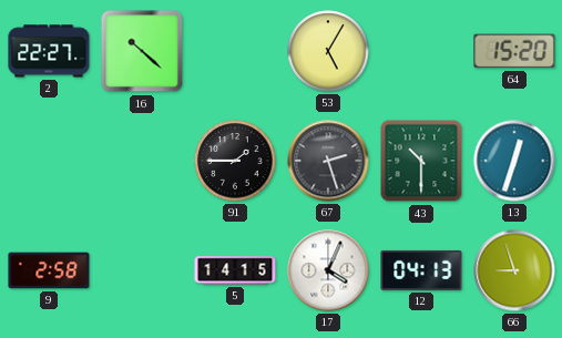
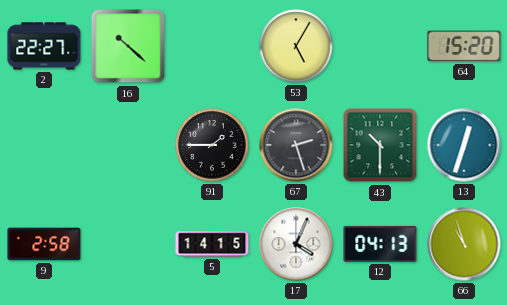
66: 8:57 -> 10:57
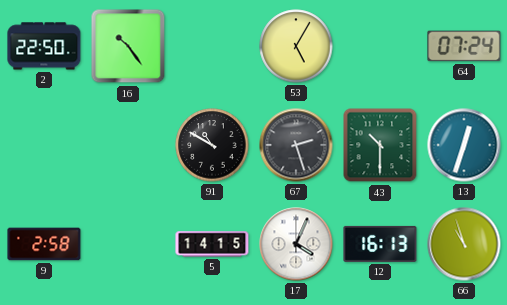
2: 22:27 -> 22:50
16: 10:22 -> 10:24
64: 15:20 -> 07:24
91: 1:45 -> 10:50
12: 04:13 -> 16:13
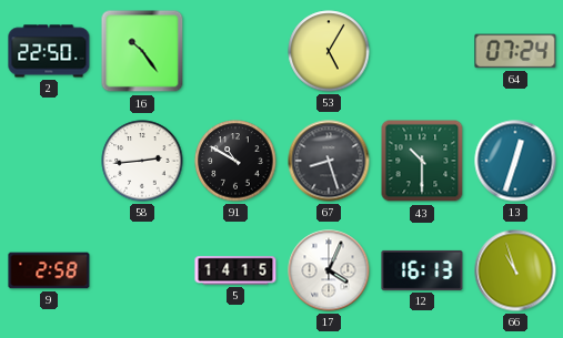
58: none -> 2:44
67: 2:27 -> 8:27
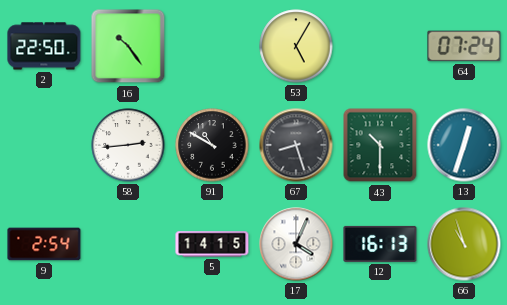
9: 2:58 -> 2:54
